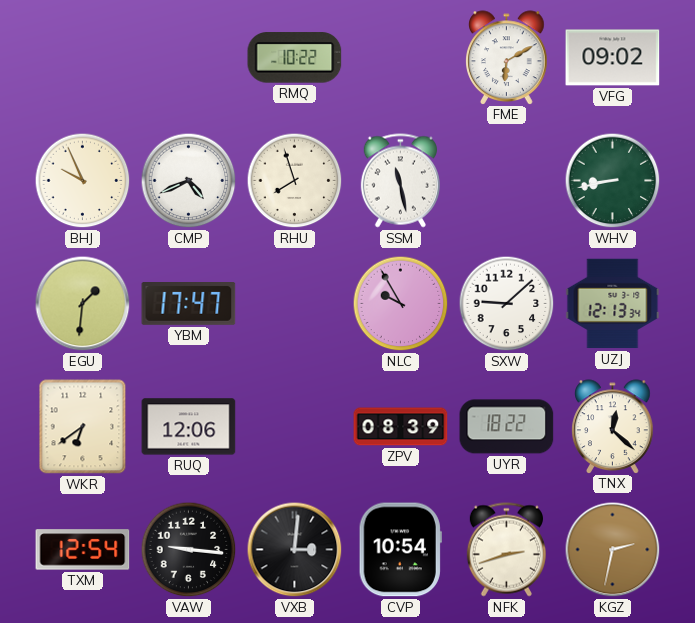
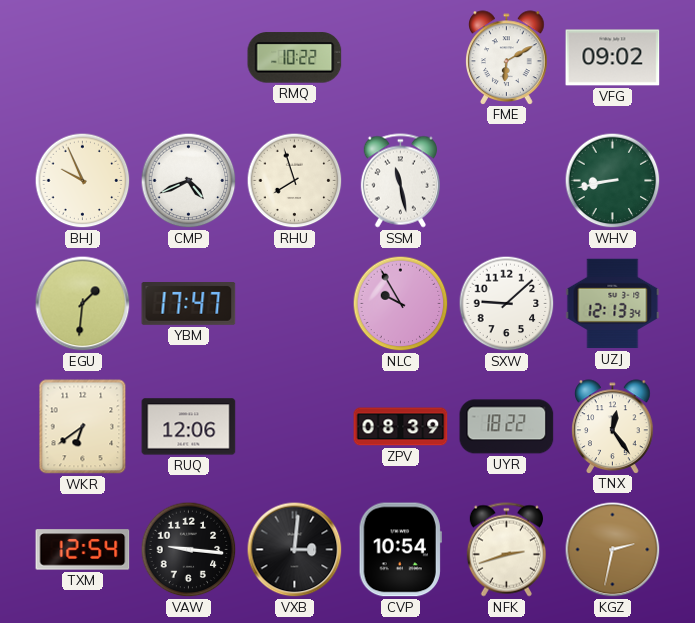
TNX: 12:22 -> 12:24
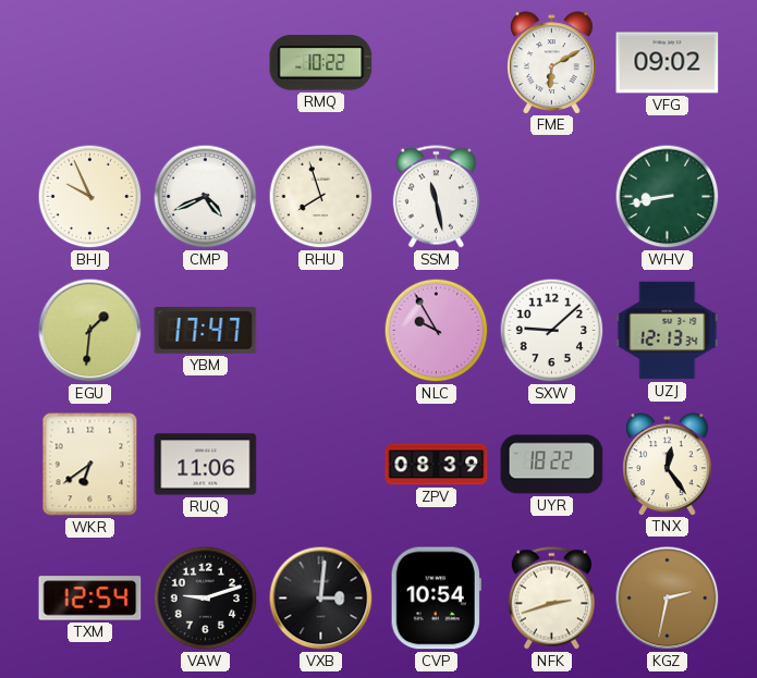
RUQ: 12:06 -> 11:06
VAW: 9:16 -> 9:12
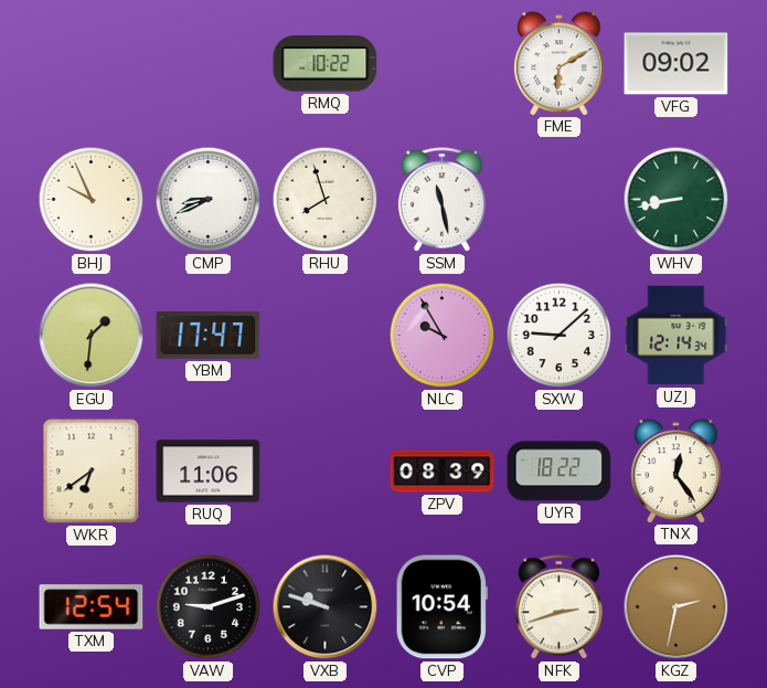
CMP: 4:41 -> 8:41
UZJ: 12:13 -> 12:14
VXB: 3:01 -> 9:48
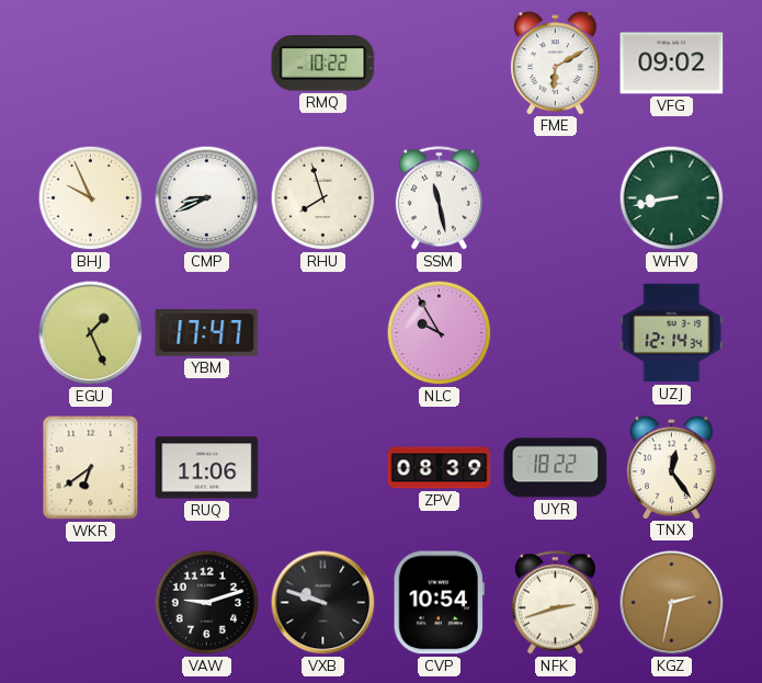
EGU: 1:31 -> 1:26
SXW: 9:08 -> none
TXM: 12:54 -> none
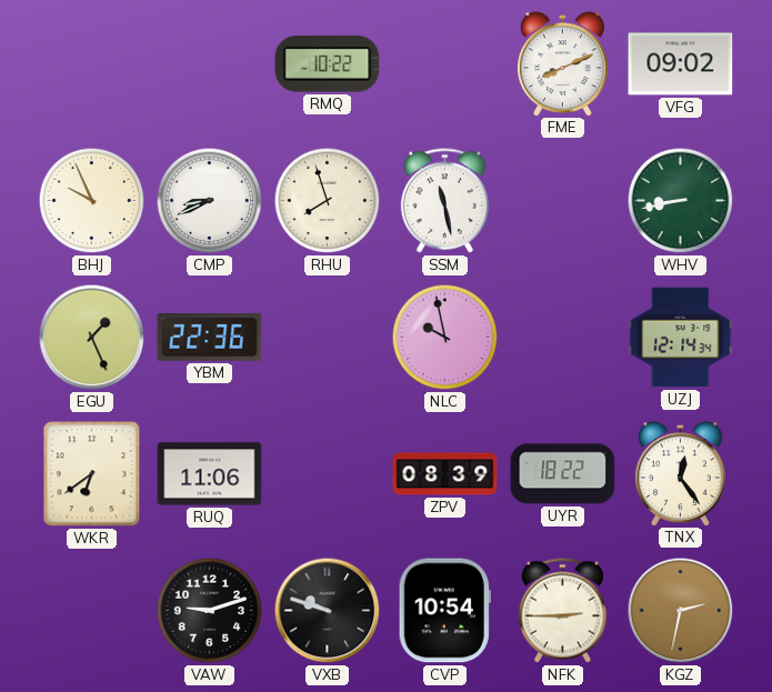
FME: 6:10 -> 8:11
YBM: 17:47 -> 22:36
NLC: 9:55 -> 9:58
NFK: 2:42 -> 2:45
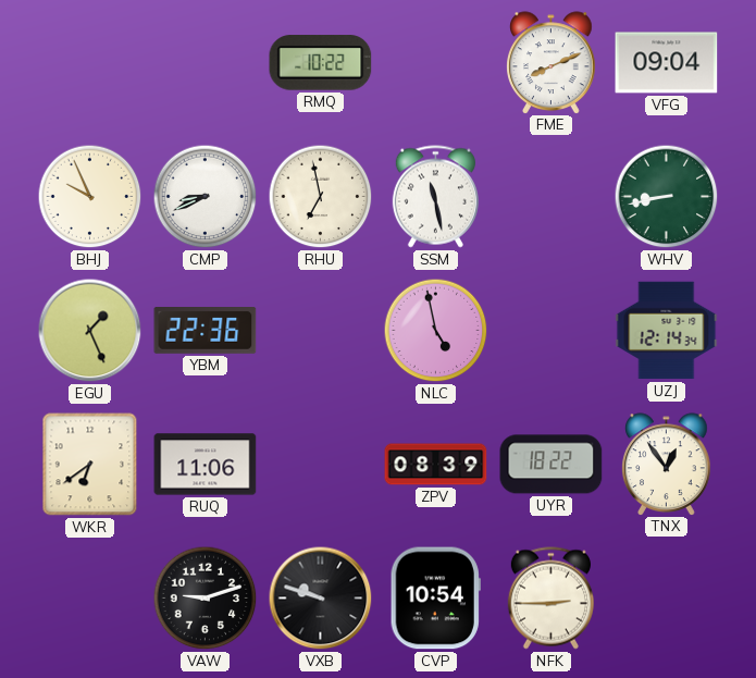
VFG: 09:02 -> 09:04
RHU: 7:57 -> 6:58
NLC: 9:58 -> 4:58
TNX: 12:24 -> 12:54
KGZ: 2:32 -> none
